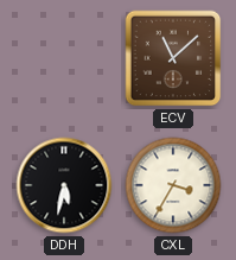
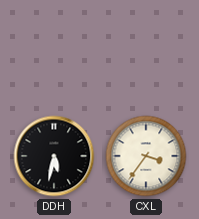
ECV: 11:08 -> none
CXL: 3:35 -> 3:36
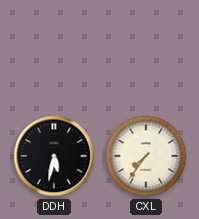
CXL: 3:36 -> 7:36
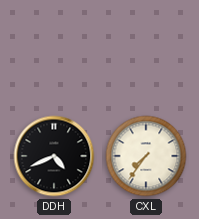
DDH: 5:32 -> 4:41
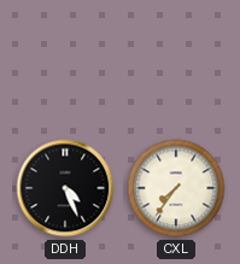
DDH: 4:41 -> 4:26
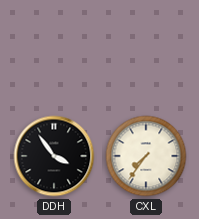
DDH: 4:26 -> 3:54
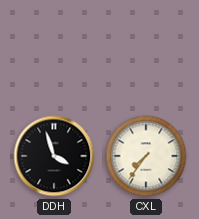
DDH: 3:54 -> 3:57
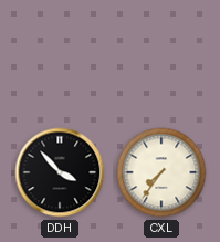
DDH: 3:57 -> 3:53
